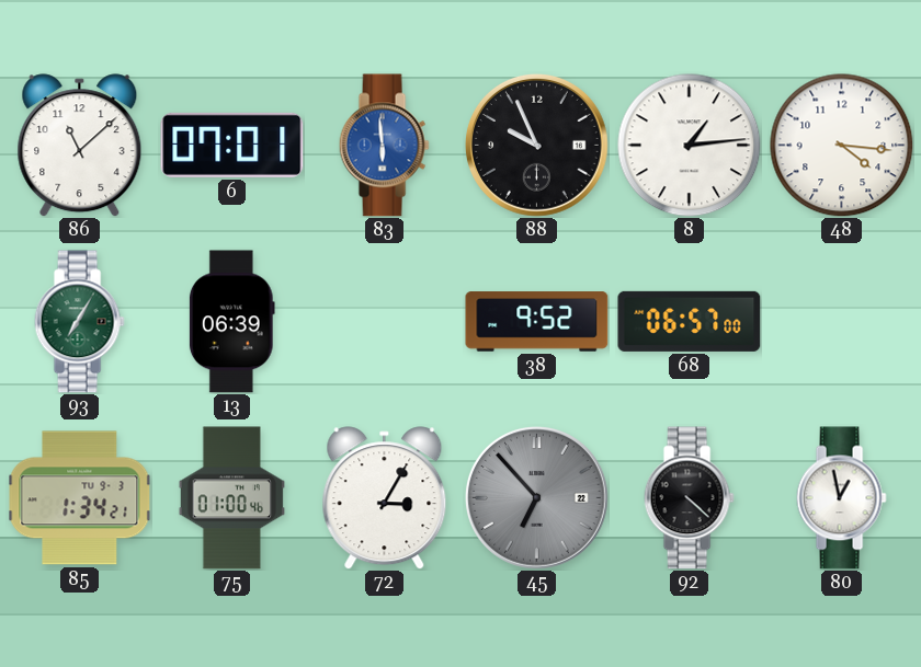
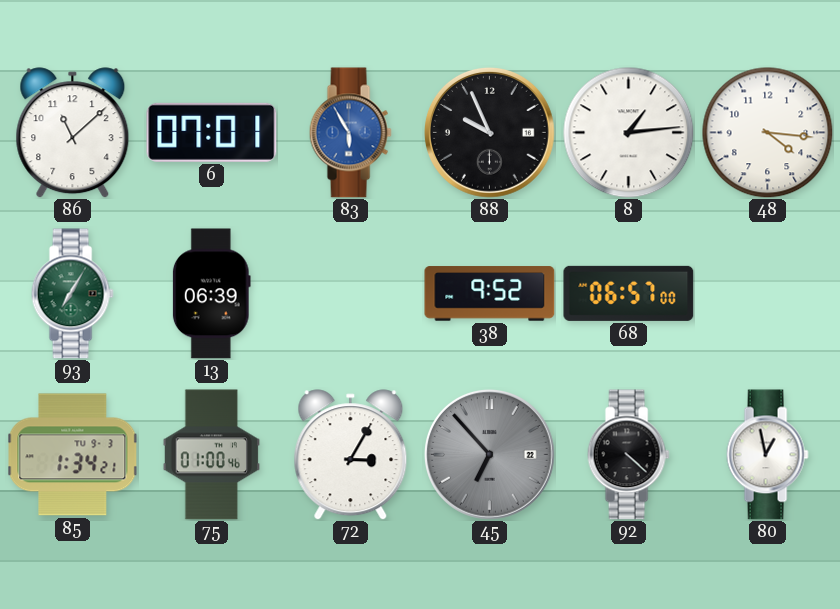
83: 5:59 -> 5:55
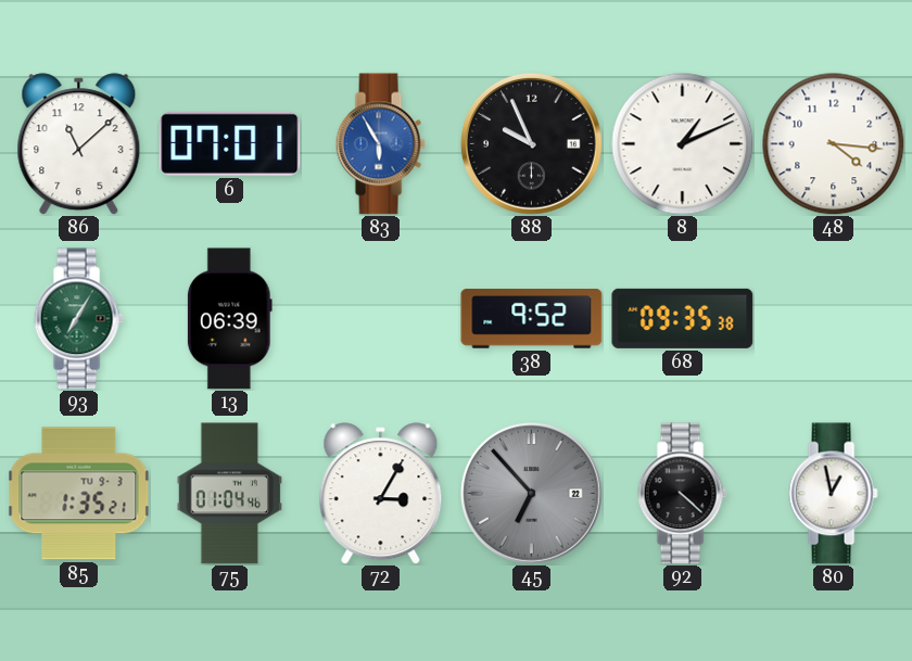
8: 1:14 -> 1:11
68: 06:57 -> 09:35
85: 1:34 -> 1:35
75: 01:00 -> 01:04
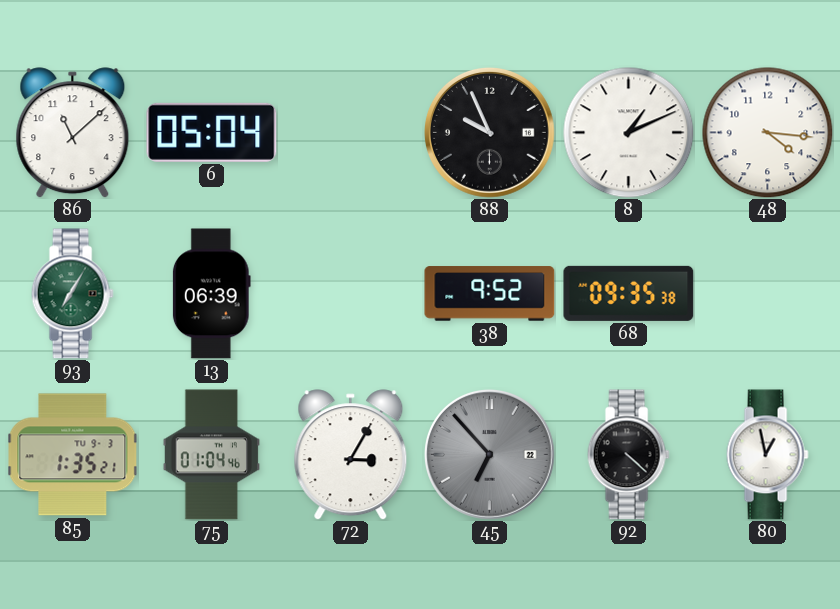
6: 07:01 -> 05:04
83: 5:55 -> none
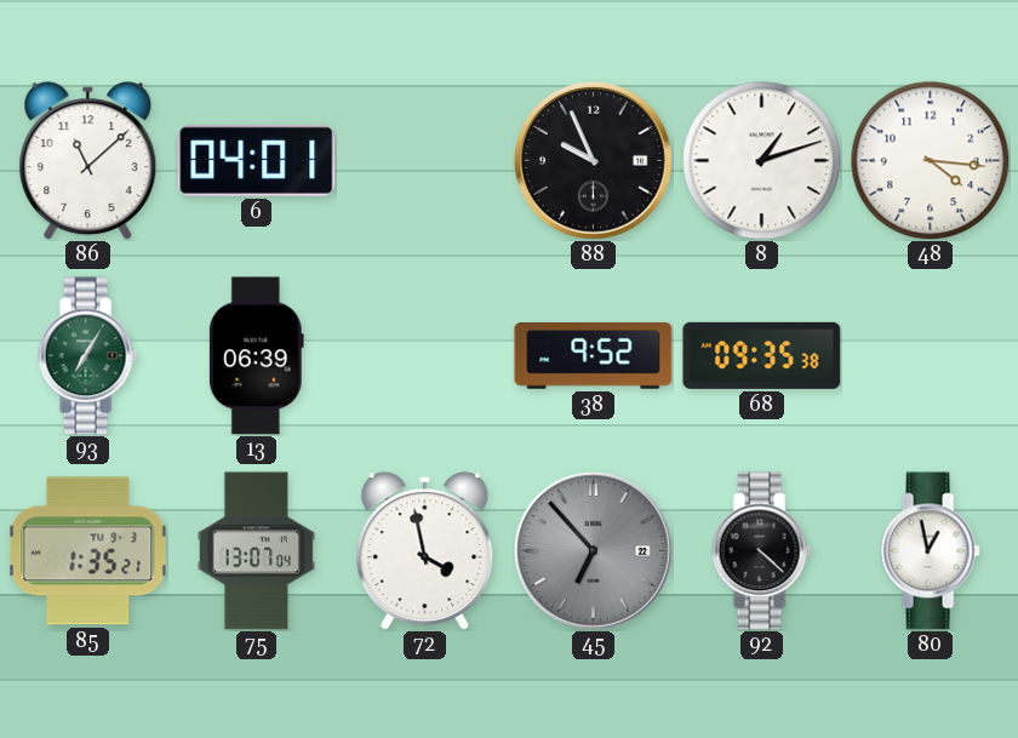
6: 05:04 -> 04:01
8: 1:11 -> 1:12
75: 01:04 -> 13:07
72: 3:05 -> 3:58
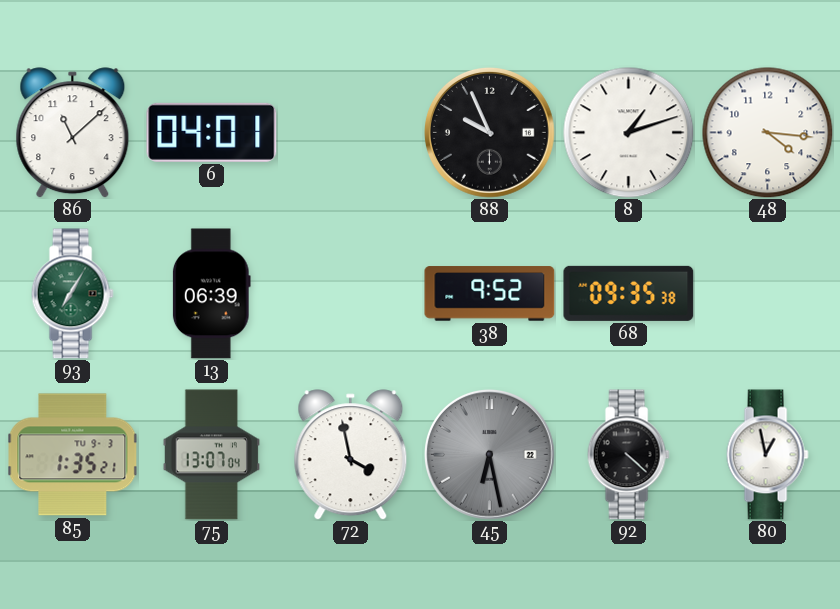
45: 6:53 -> 6:28
